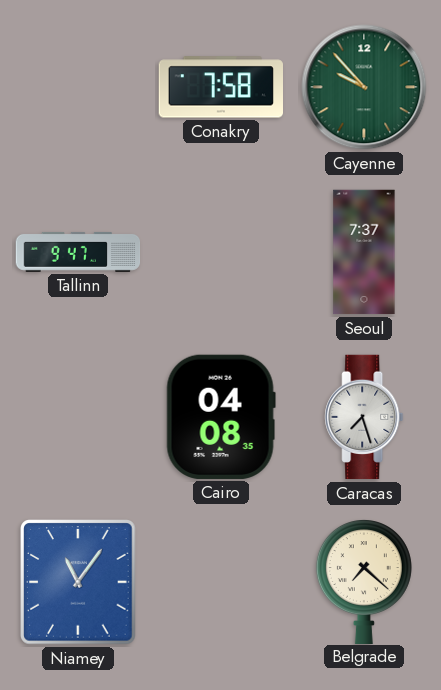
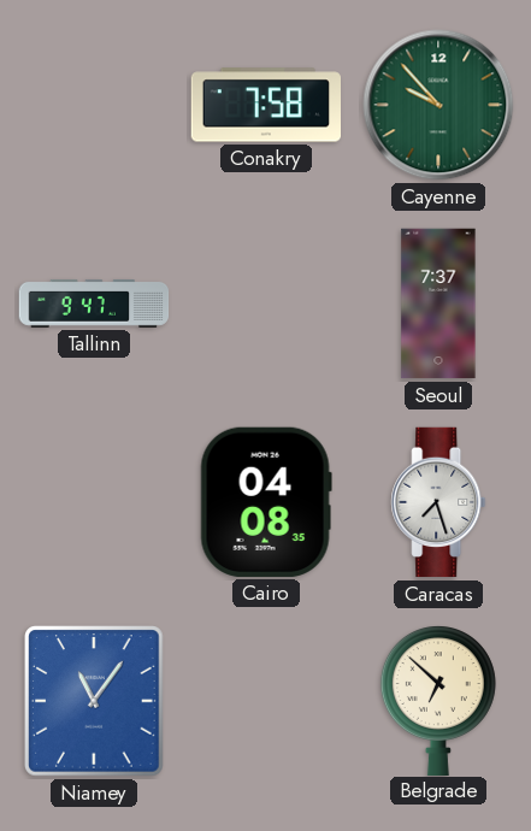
Belgrade: 7:22 -> 6:52
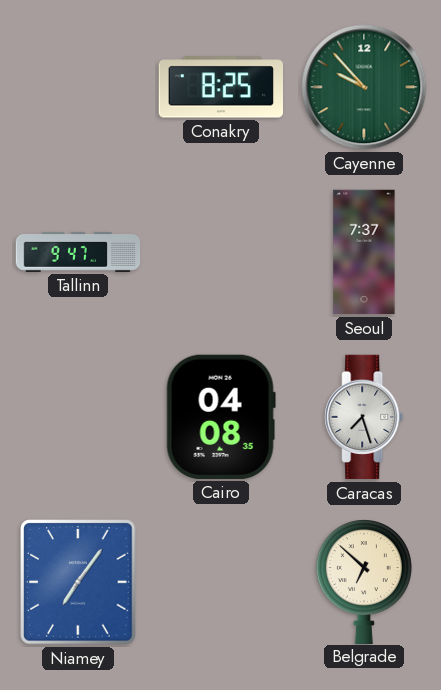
Conakry: 7:58 -> 8:25
Niamey: 11:06 -> 7:06
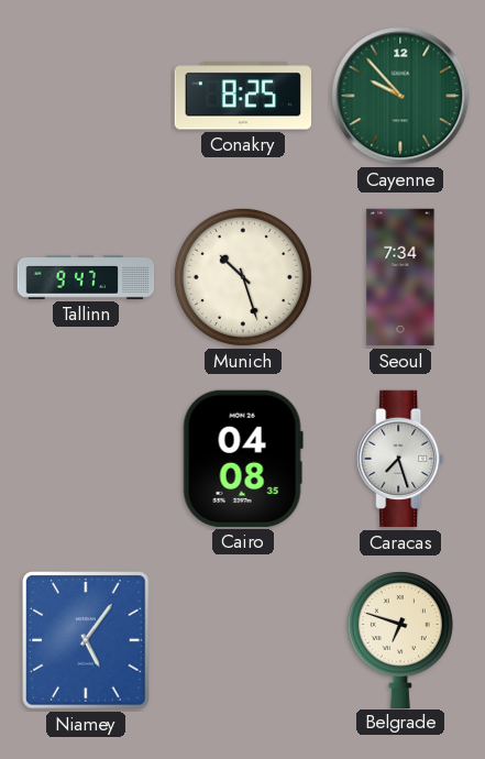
Munich: none -> 10:27
Seoul: 7:37 -> 7:34
Niamey: 7:06 -> 5:06
Belgrade: 6:52 -> 6:48
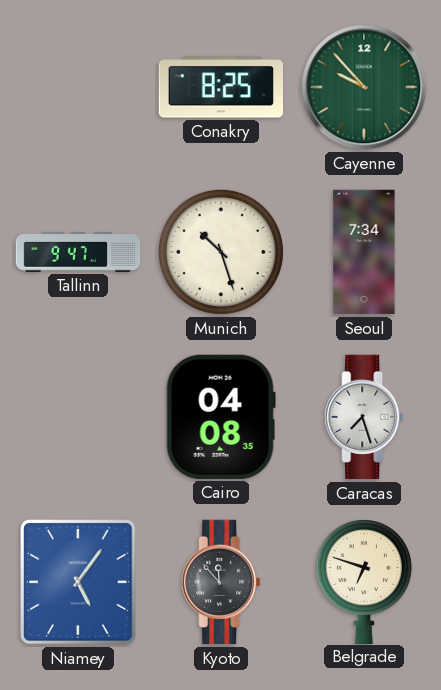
Kyoto: none -> 11:53
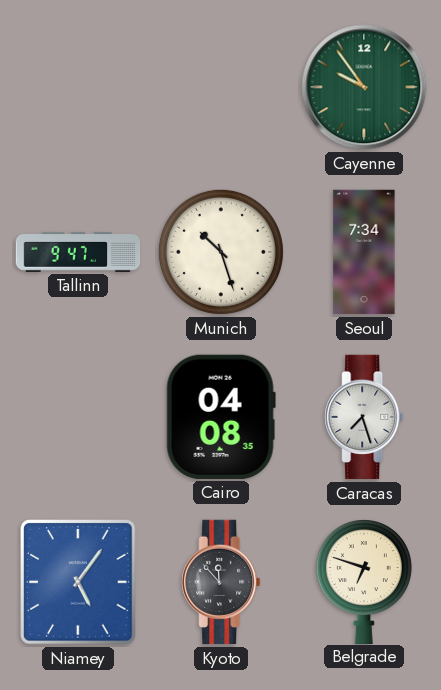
Conakry: 8:25 -> none
Cayenne: 9:53 -> 9:54
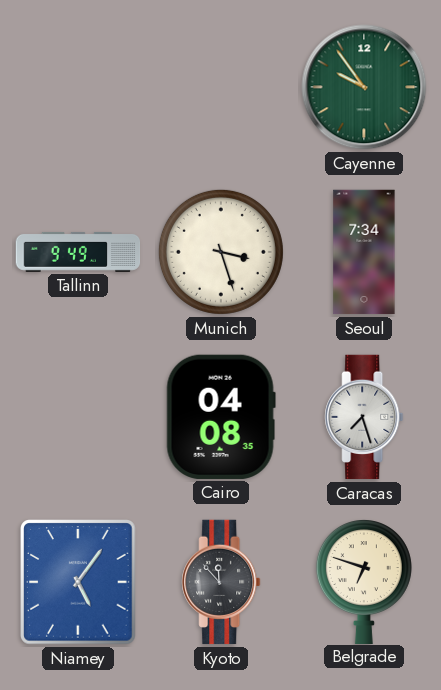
Tallinn: 9:47 -> 9:49
Munich: 10:27 -> 3:27
